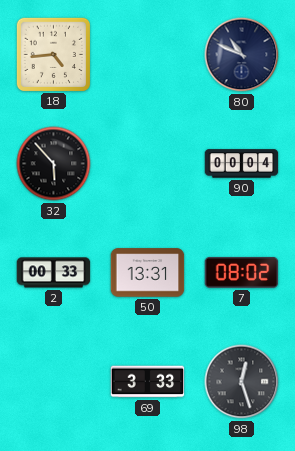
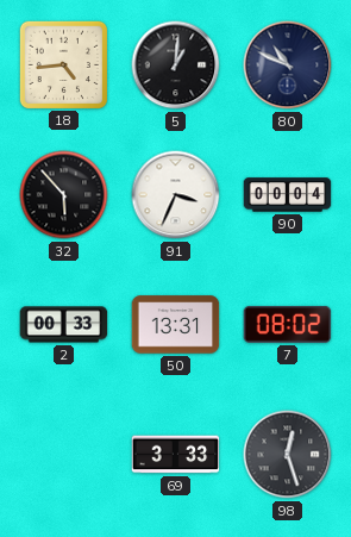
5: none -> 1:01
91: none -> 3:34
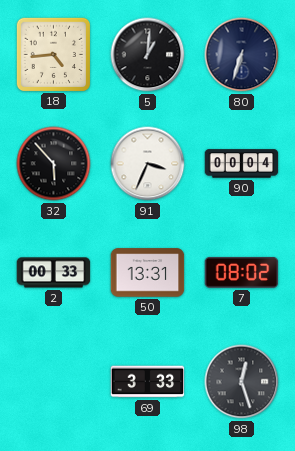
80: 10:49 -> 6:33
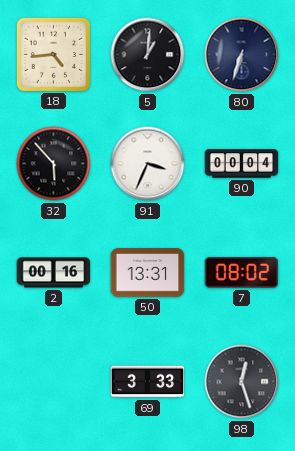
2: 00:33 -> 00:16
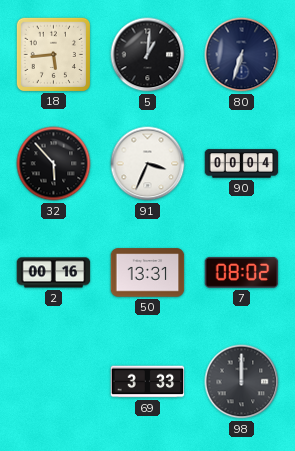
18: 4:44 -> 5:44
98: 12:27 -> 12:00
